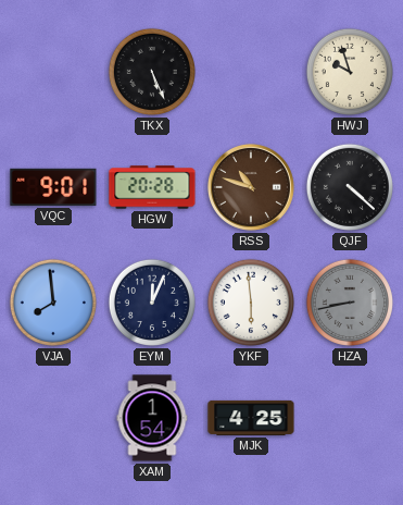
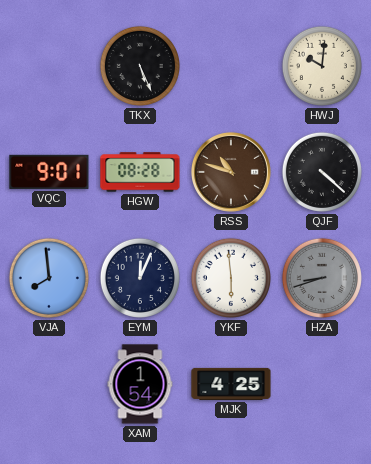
HWJ: 9:57 -> 10:01
HGW: 20:28 -> 08:28
HZA: 8:43 -> 8:42
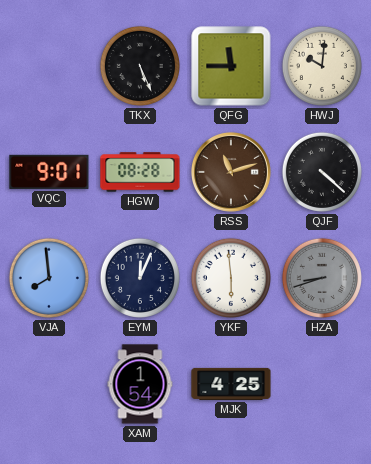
QFG: none -> 11:45
RSS: 10:48 -> 11:12
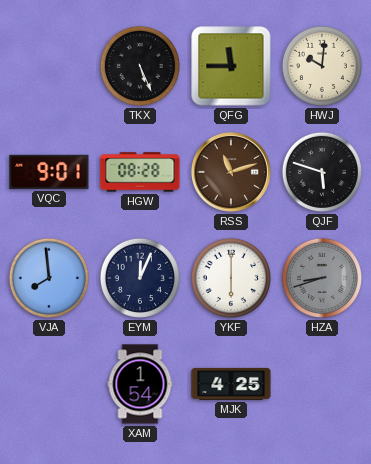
QJF: 4:22 -> 5:48
YKF: 5:59 -> 6:00
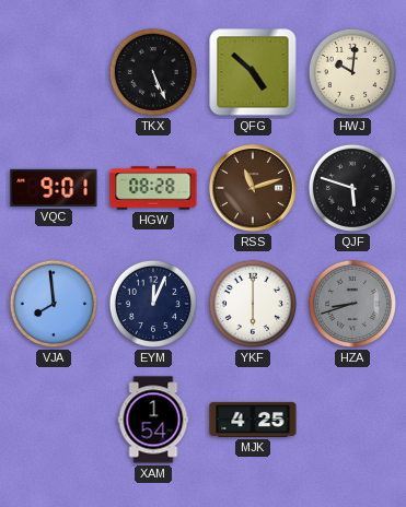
QFG: 11:45 -> 4:52
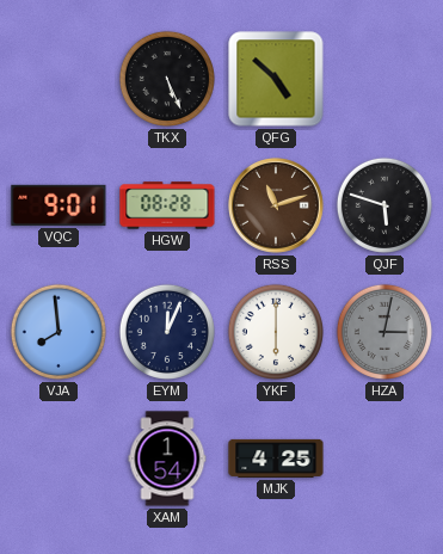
HWJ: 10:01 -> none
HZA: 8:42 -> 3:02
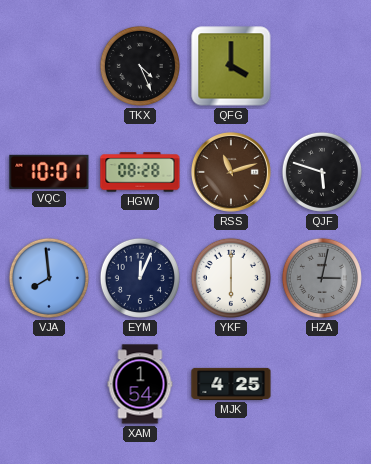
TKX: 5:26 -> 4:26
QFG: 4:52 -> 4:00
VQC: 9:01 -> 10:01
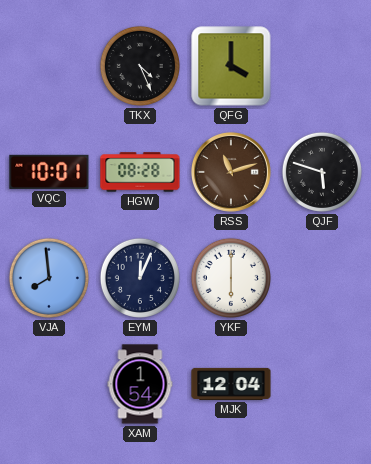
HZA: 3:02 -> none
MJK: 4:25 -> 12:04
